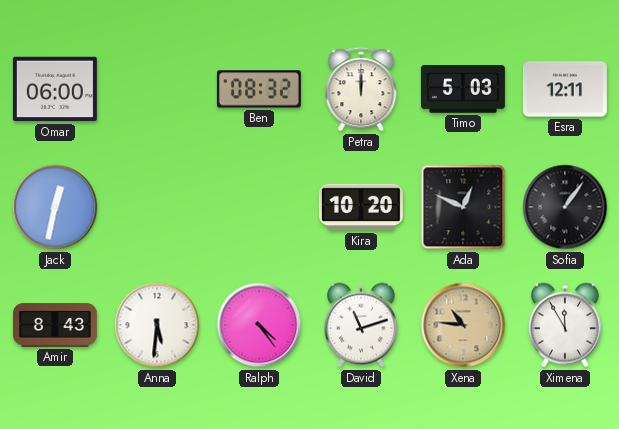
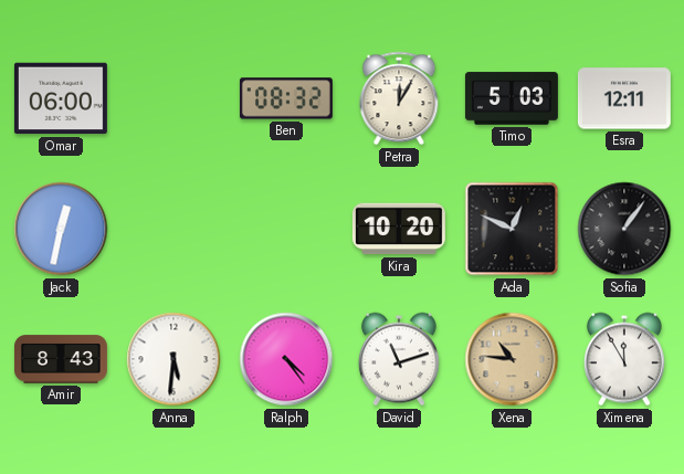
Petra: 12:00 -> 12:05
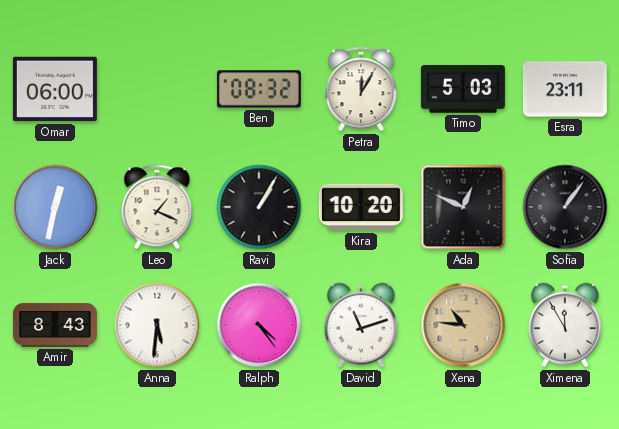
Esra: 12:11 -> 23:11
Leo: none -> 1:19
Ravi: none -> 1:05
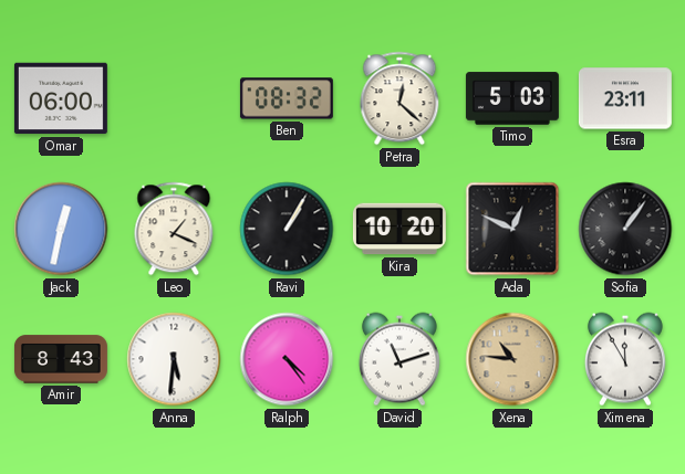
Petra: 12:05 -> 12:22
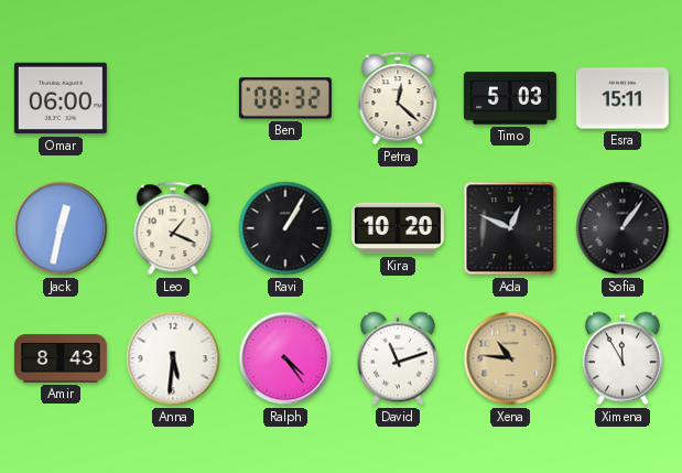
Esra: 23:11 -> 15:11
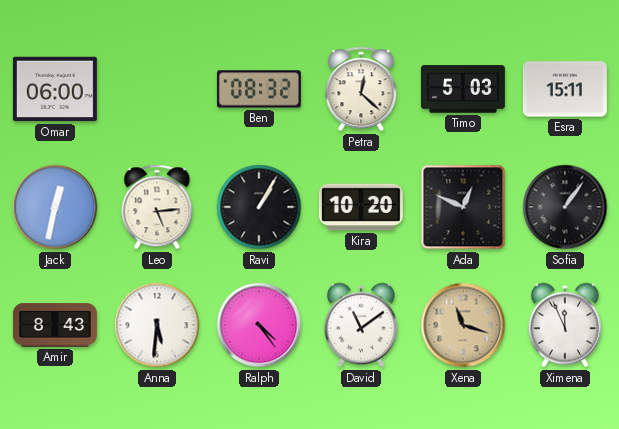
Leo: 1:19 -> 5:14
David: 11:12 -> 11:09
Xena: 10:46 -> 11:18
Ximena: 11:55 -> 11:56
